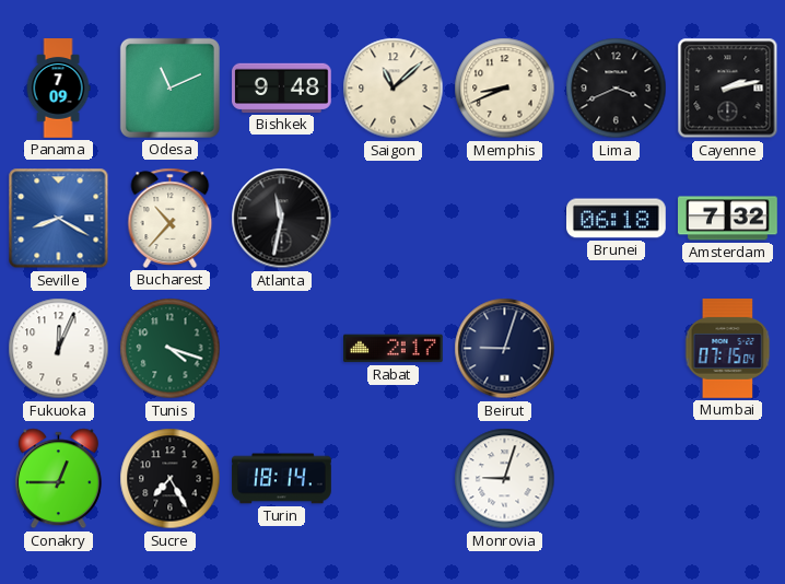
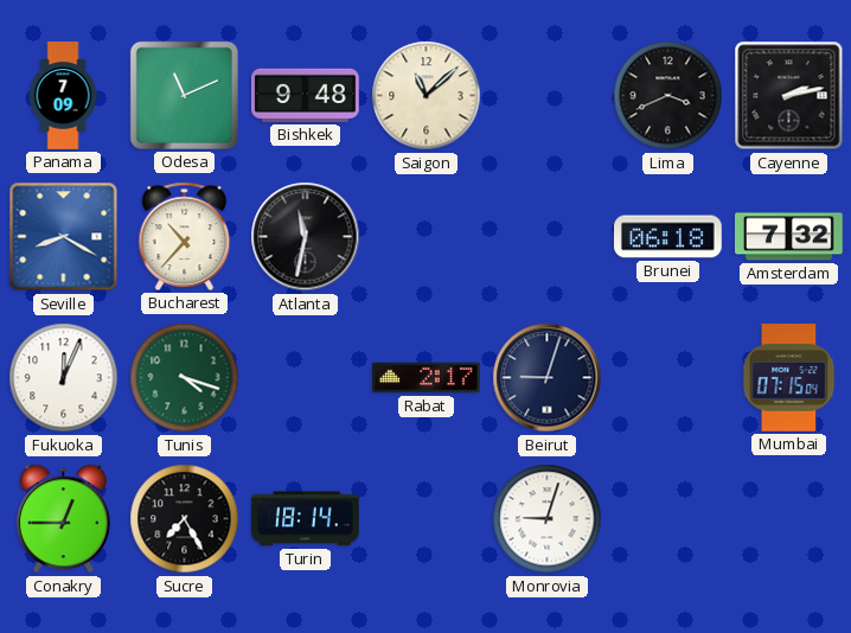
Memphis: 8:41 -> none
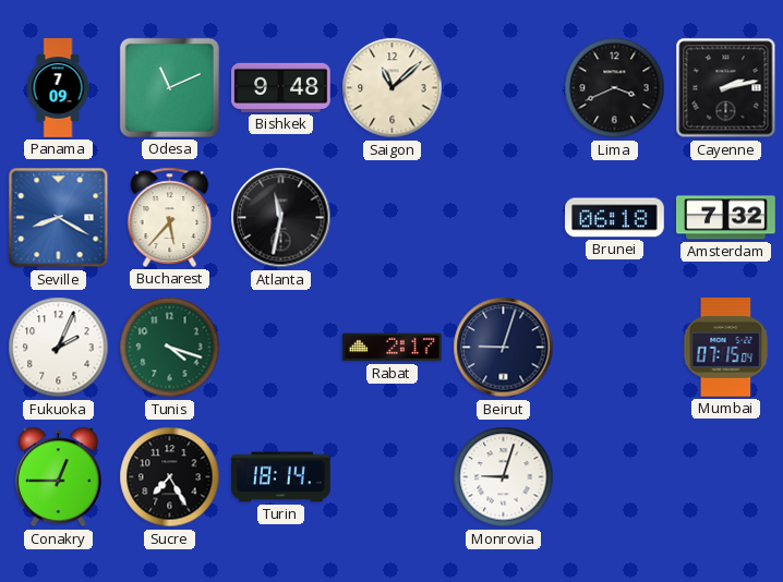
Bucharest: 10:37 -> 5:37
Fukuoka: 12:04 -> 2:04
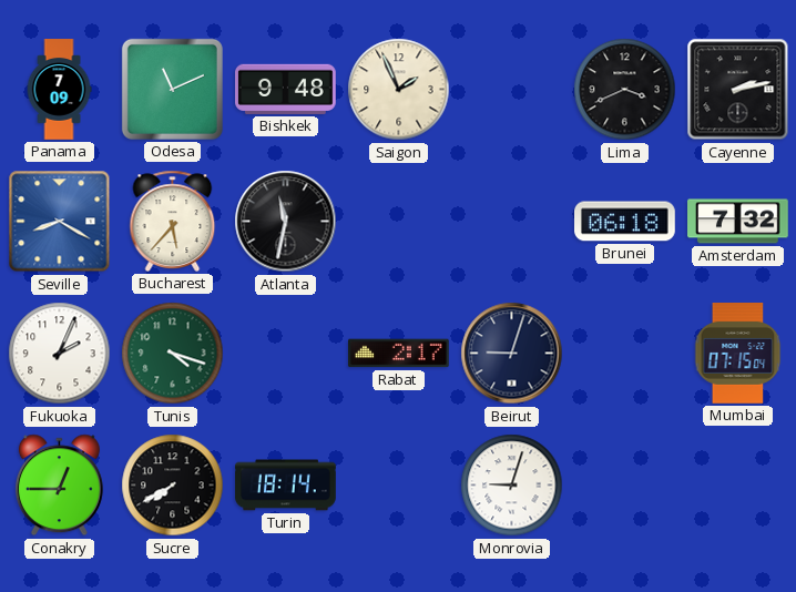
Saigon: 11:08 -> 1:56
Sucre: 7:25 -> 7:40
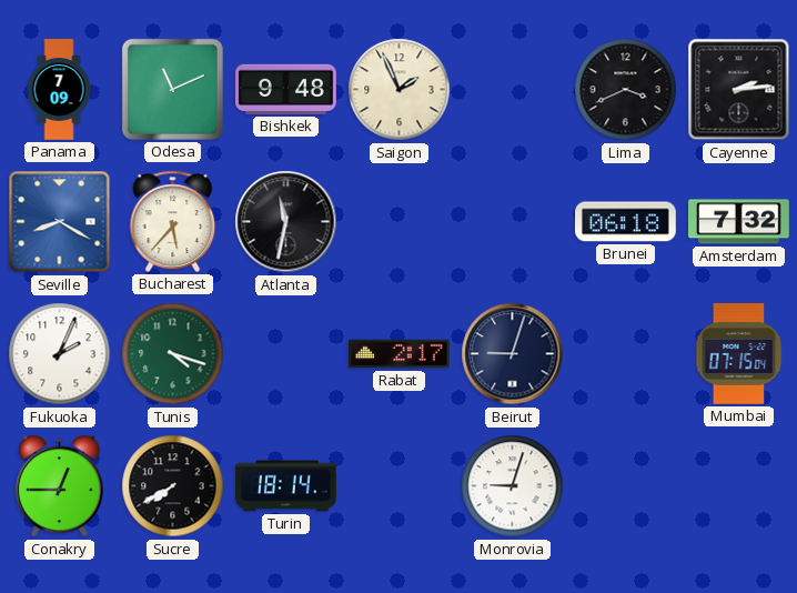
Cayenne: 2:13 -> 2:14
